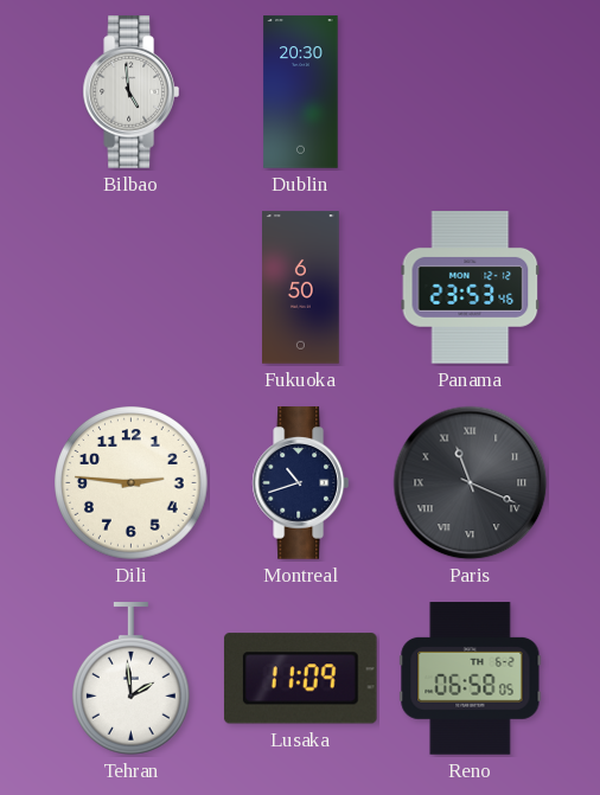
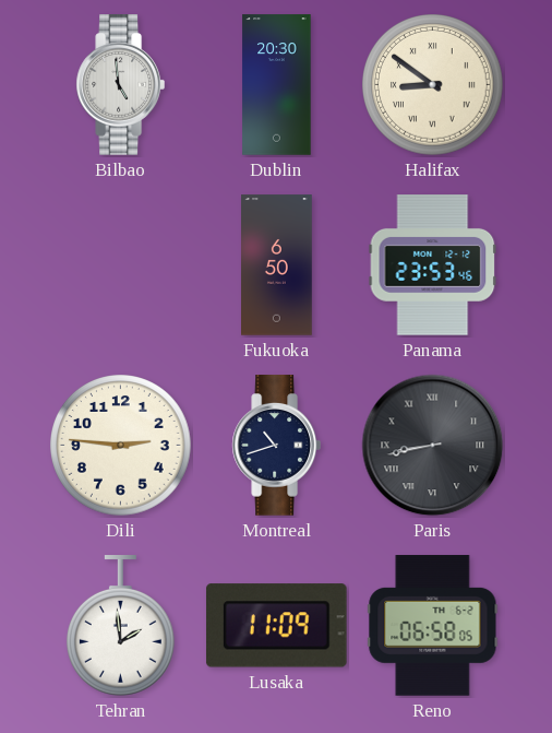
Halifax: none -> 8:51
Paris: 11:19 -> 8:43
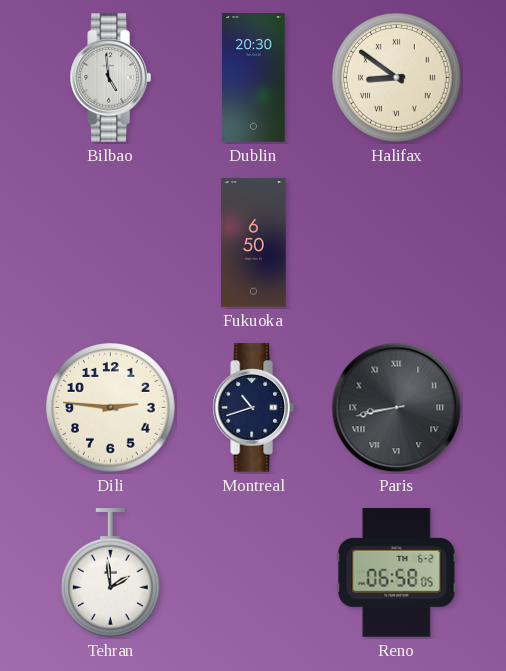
Panama: 23:53 -> none
Lusaka: 11:09 -> none
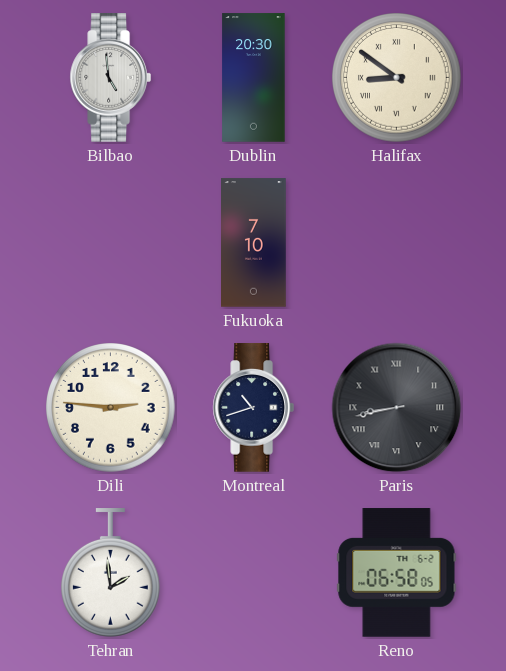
Fukuoka: 6:50 -> 7:10
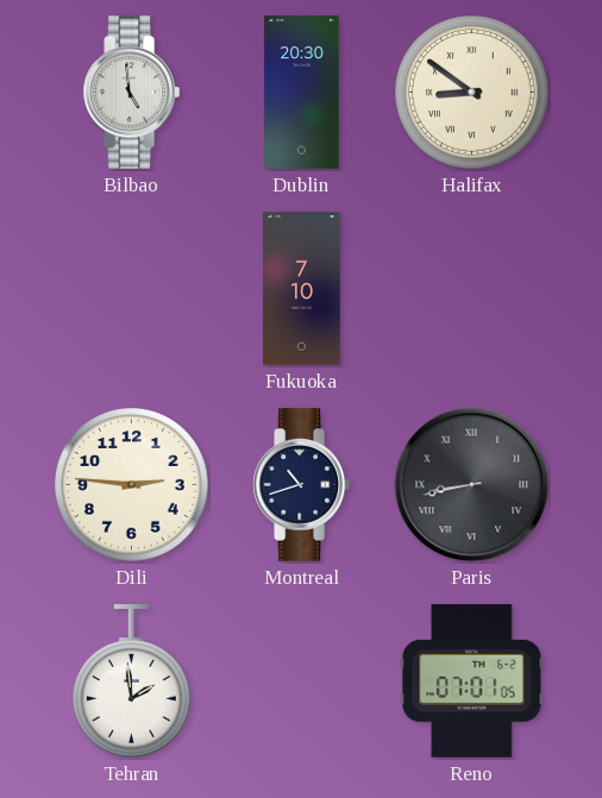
Reno: 06:58 -> 07:01
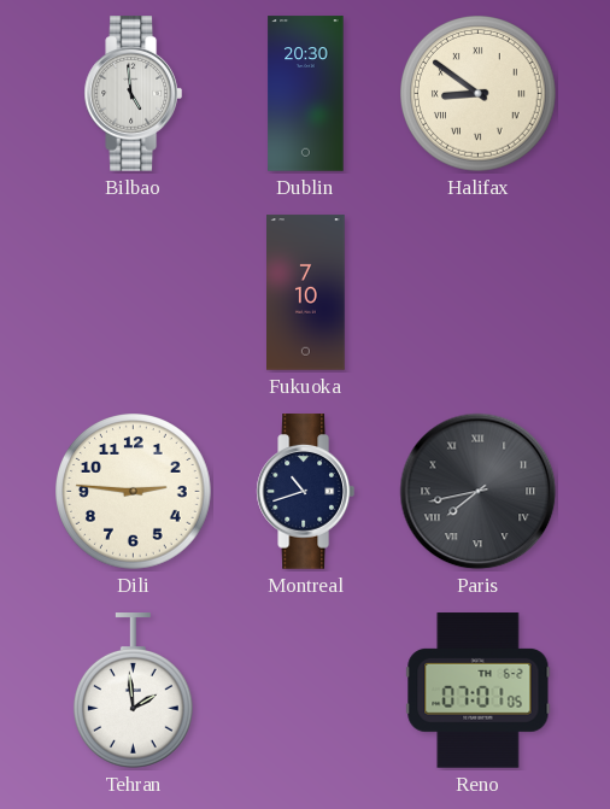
Paris: 8:43 -> 7:43
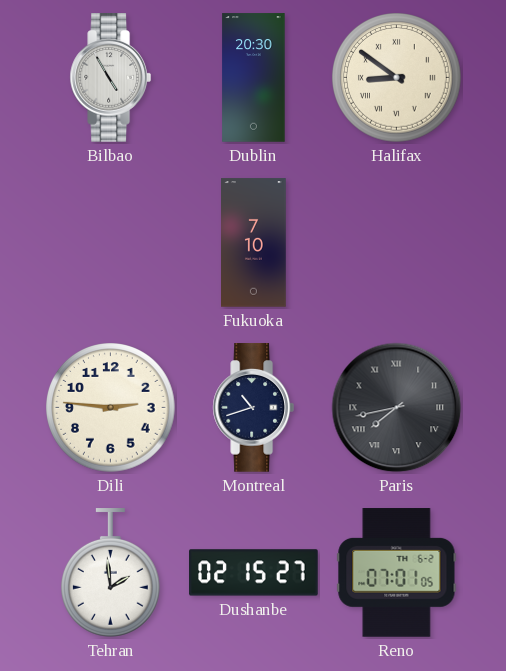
Bilbao: 4:59 -> 4:55
Dushanbe: none -> 02:15
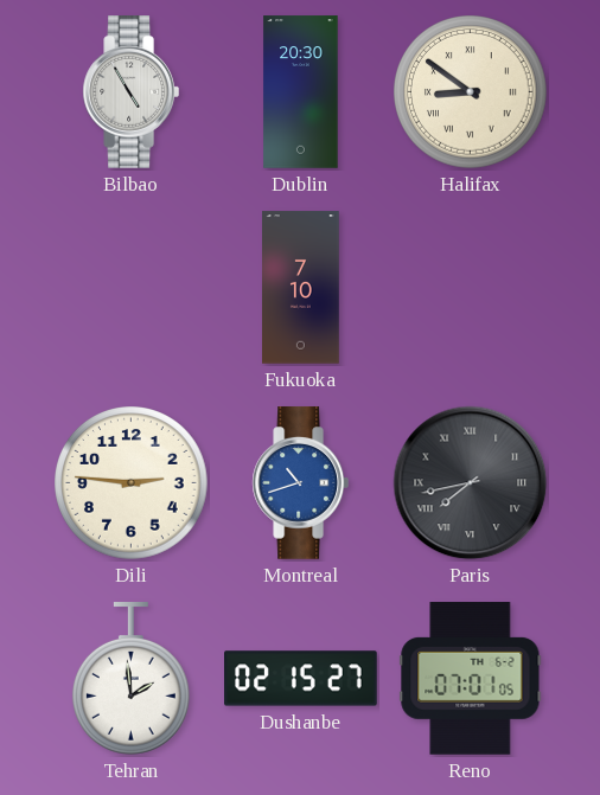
Montreal dial: navy -> blue
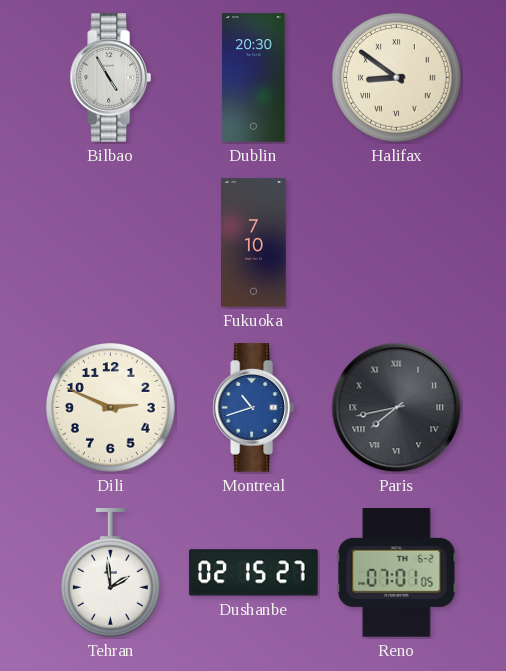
Dili: 2:46 -> 2:49
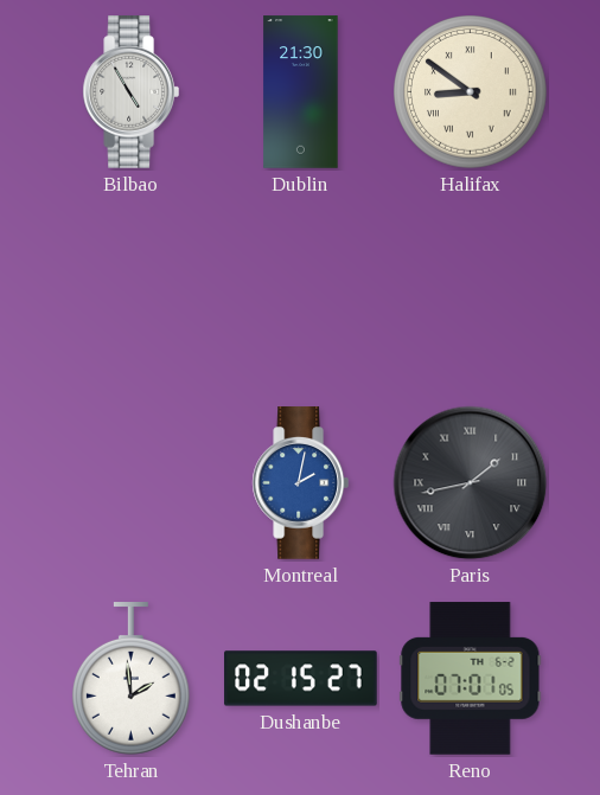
Dublin: 20:30 -> 21:30
Fukuoka: 7:10 -> none
Dili: 2:49 -> none
Montreal: 10:42 -> 2:02
Paris: 7:43 -> 1:43
